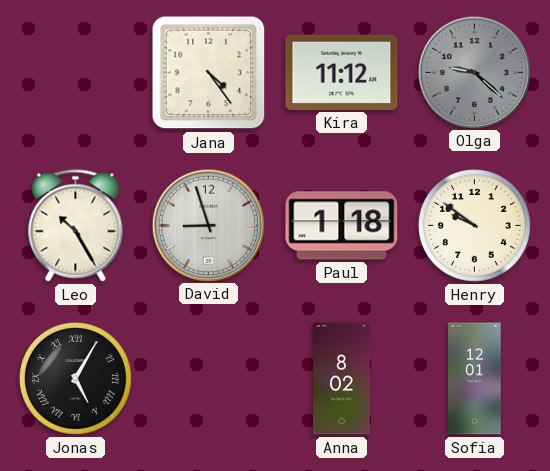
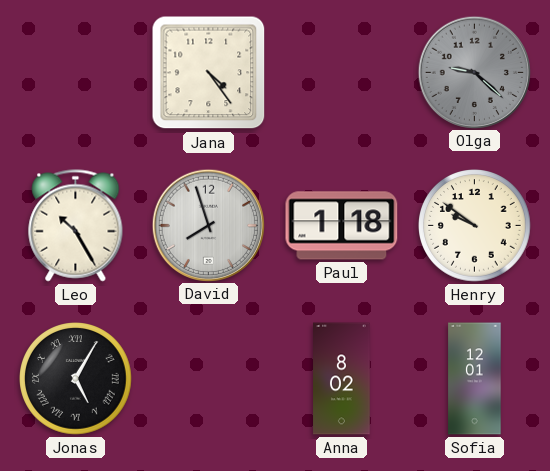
Kira: 11:12 -> none
David: 8:57 -> 7:57
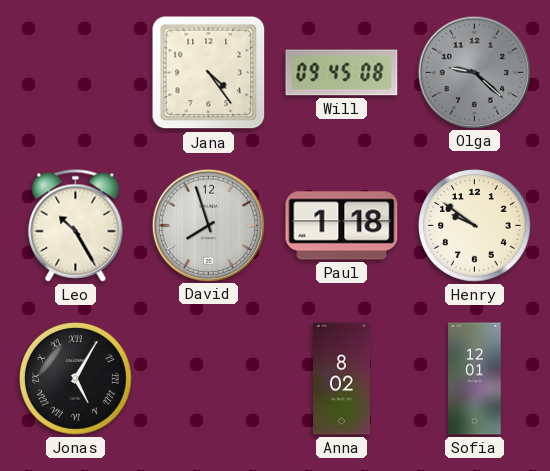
Will: none -> 09:45
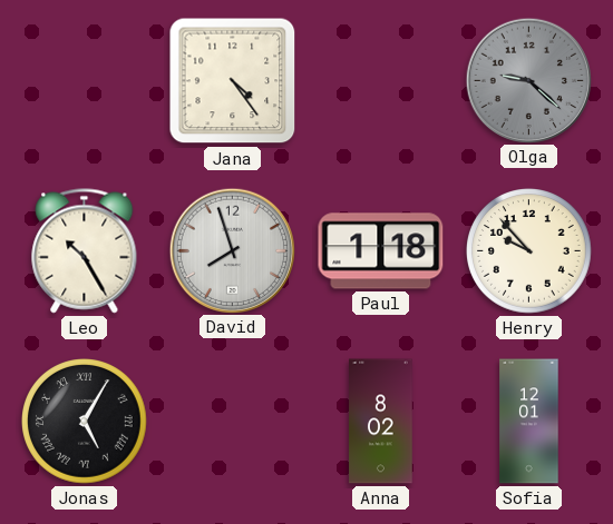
Will: 09:45 -> none
Henry: 9:51 -> 9:53
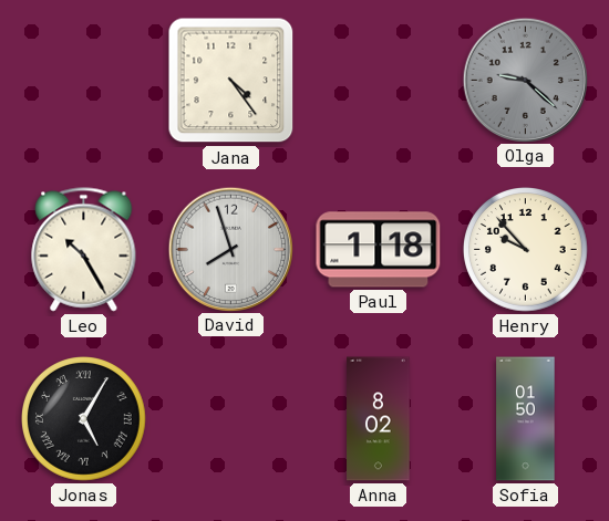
Sofia: 12:01 -> 01:50
